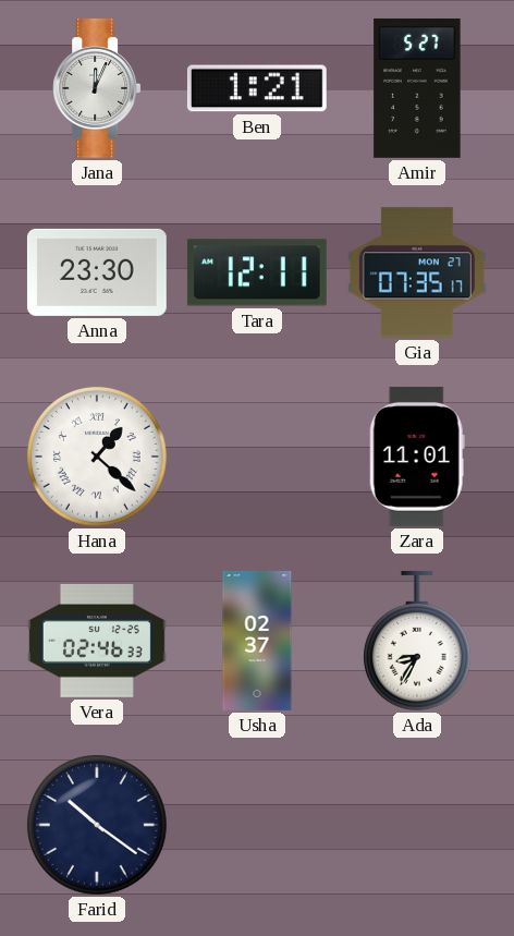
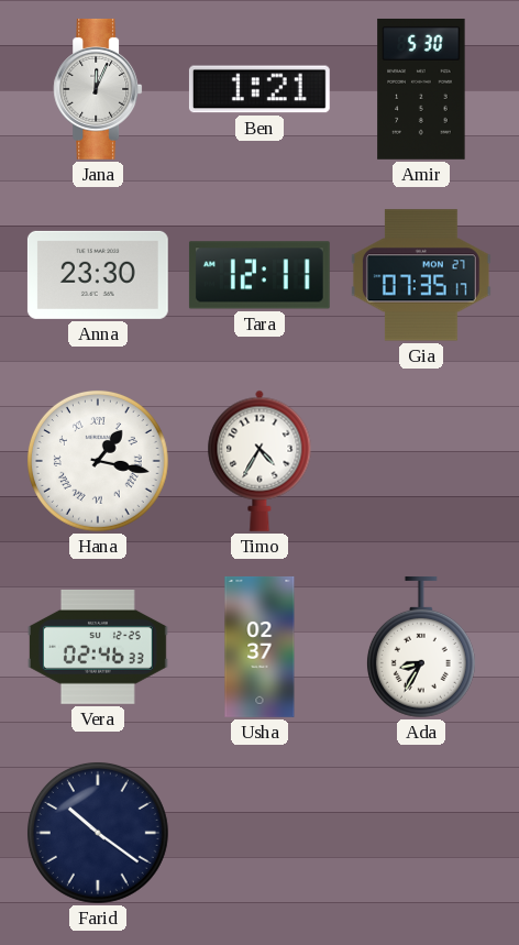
Amir: 5:27 -> 5:30
Hana: 1:22 -> 1:17
Timo: none -> 4:35
Zara: 11:01 -> none
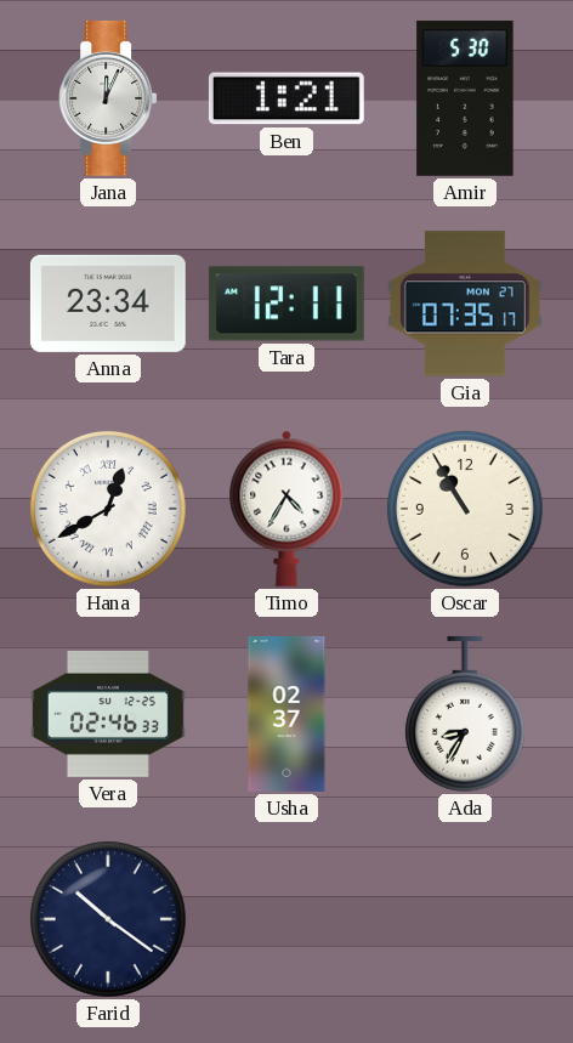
Anna: 23:30 -> 23:34
Hana: 1:17 -> 12:40
Oscar: none -> 10:55
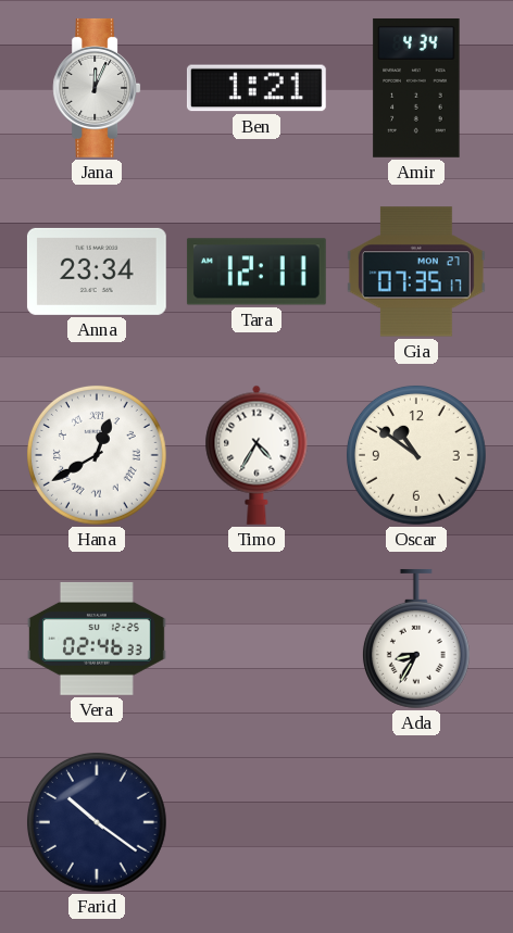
Amir: 5:30 -> 4:34
Oscar: 10:55 -> 10:51
Usha: 02:37 -> none
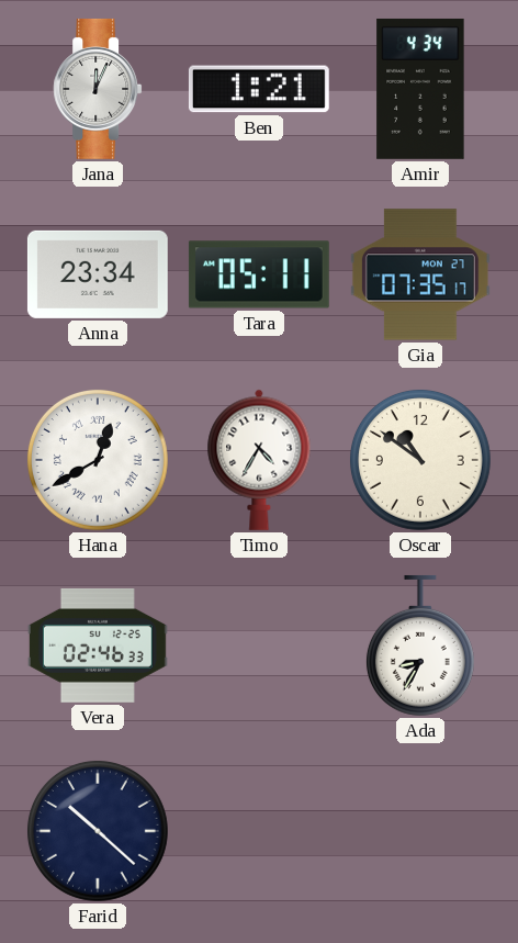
Tara: 12:11 -> 05:11
Farid: 10:21 -> 10:22
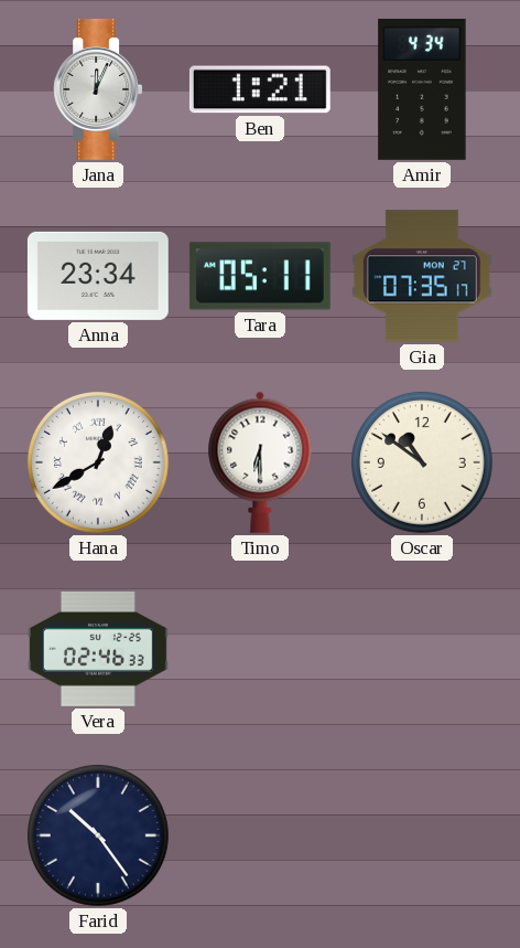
Timo: 4:35 -> 6:30
Ada: 8:35 -> none
Farid: 10:22 -> 10:24
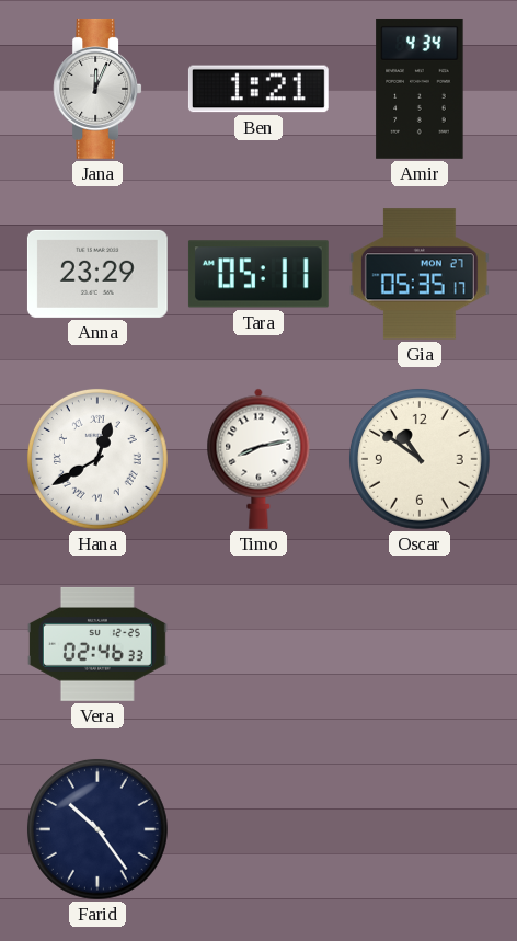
Anna: 23:34 -> 23:29
Gia: 07:35 -> 05:35
Timo: 6:30 -> 8:13
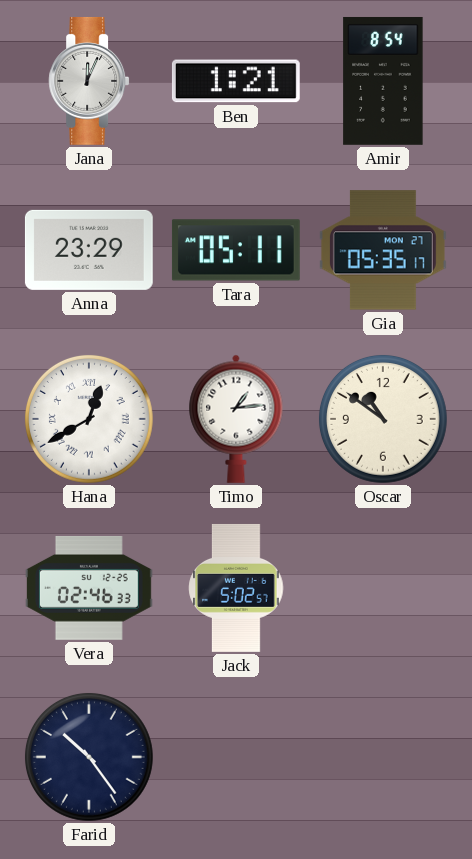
Amir: 4:34 -> 8:54
Timo: 8:13 -> 1:14
Jack: none -> 5:02
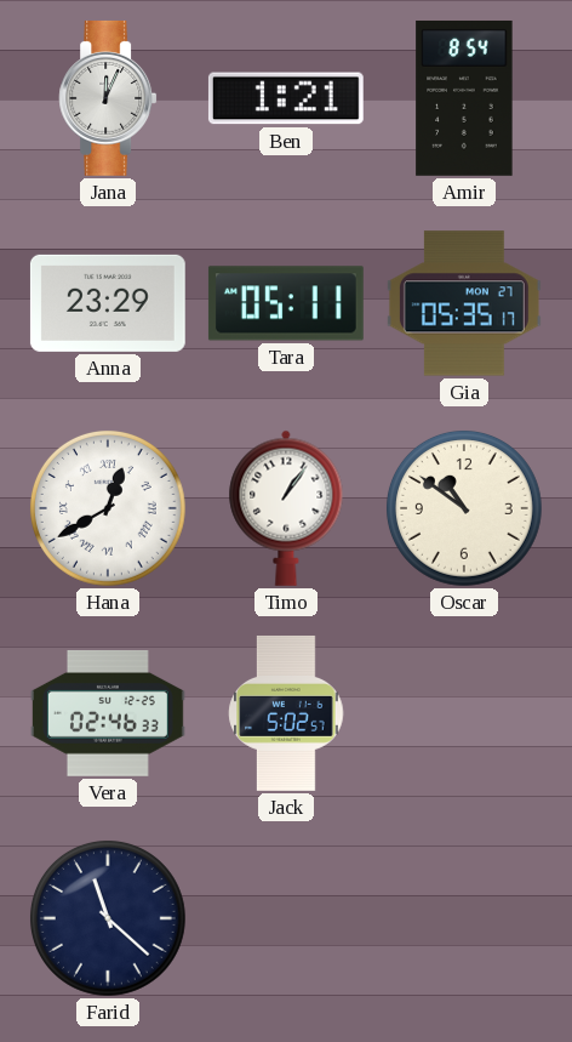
Timo: 1:14 -> 1:06
Farid: 10:24 -> 11:22
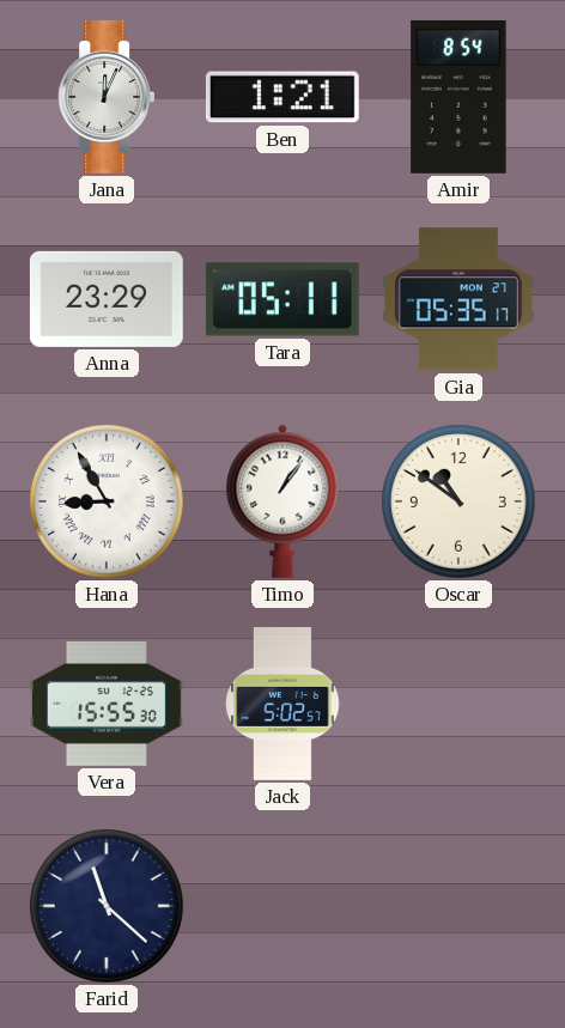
Hana: 12:40 -> 8:55
Vera: 02:46 -> 15:55
